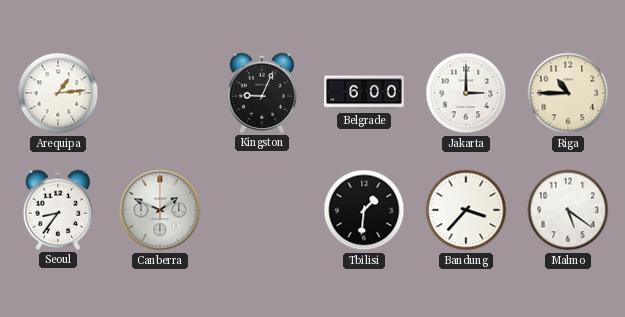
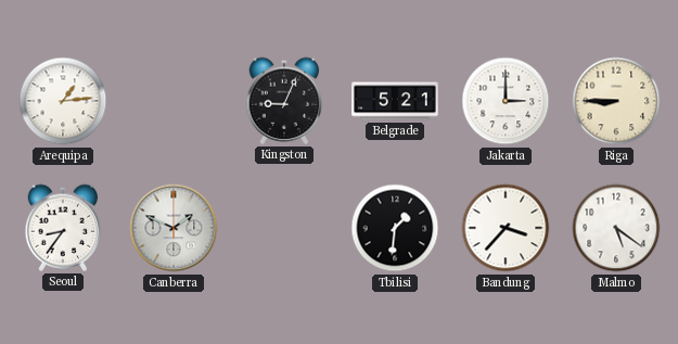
Belgrade: 6:00 -> 5:21
Riga: 10:45 -> 8:45
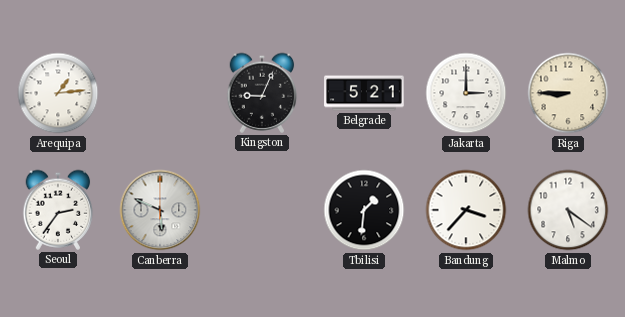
Seoul: 8:36 -> 2:36
Canberra: 1:49 -> 5:49
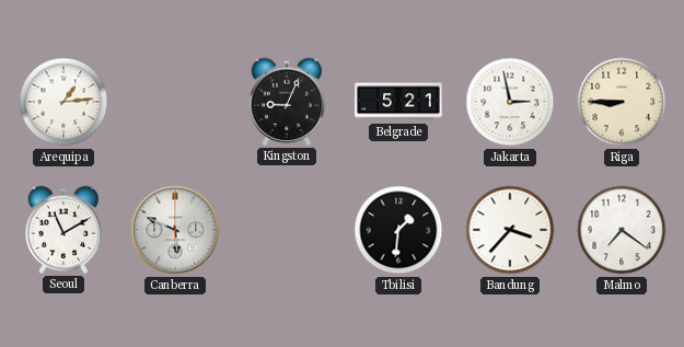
Jakarta: 3:00 -> 2:58
Seoul: 2:36 -> 11:10
Malmo: 5:21 -> 7:21
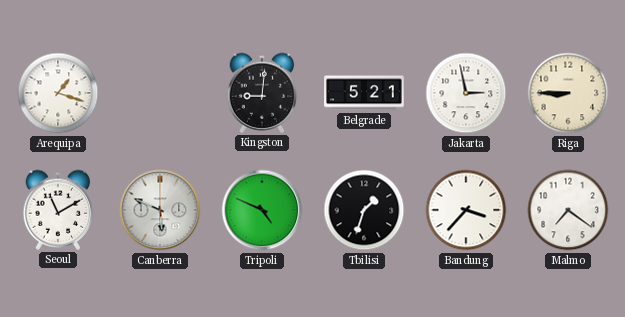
Arequipa: 1:14 -> 1:18
Kingston: 9:04 -> 9:01
Tripoli: none -> 4:49
Tbilisi: 1:31 -> 1:33
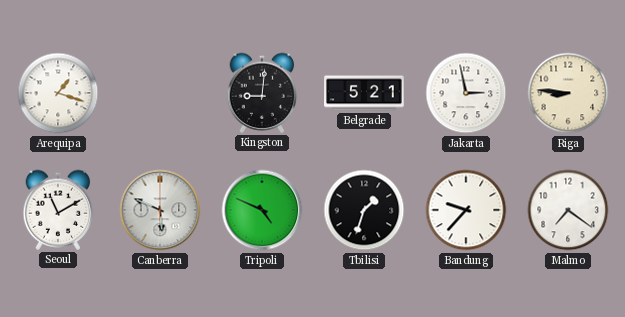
Riga: 8:45 -> 8:46
Bandung: 3:37 -> 9:37
